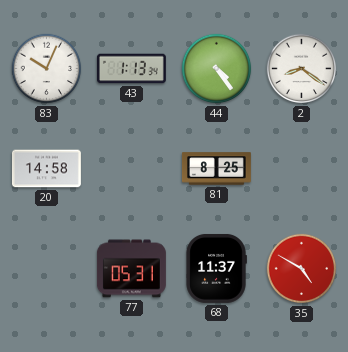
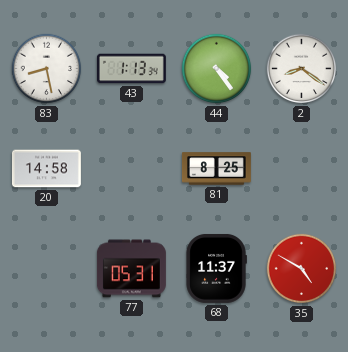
83: 10:04 -> 8:28
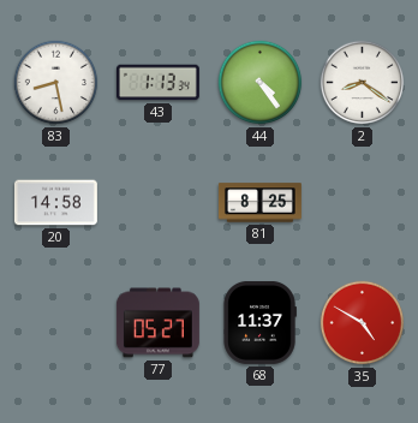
77: 05:31 -> 05:27
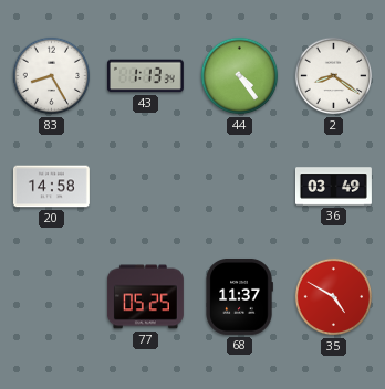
83: 8:28 -> 8:25
81: 8:25 -> none
36: none -> 03:49
77: 05:27 -> 05:25
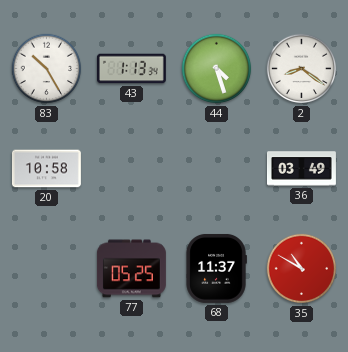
83: 8:25 -> 10:25
44: 4:24 -> 4:27
20: 14:58 -> 10:58
35: 4:50 -> 10:50
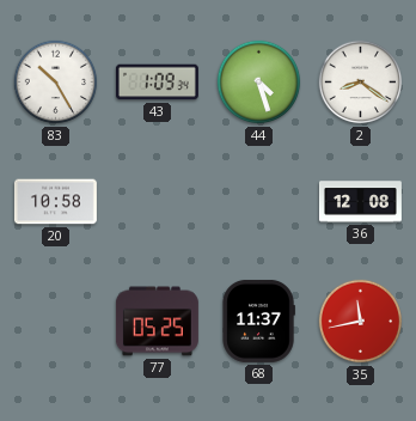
43: 1:13 -> 1:09
36: 03:49 -> 12:08
35: 10:50 -> 11:43
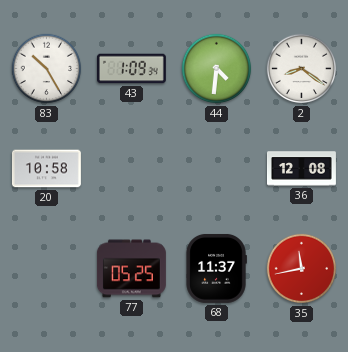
44: 4:27 -> 4:31
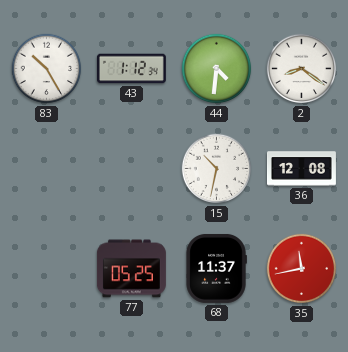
43: 1:09 -> 1:12
20: 10:58 -> none
15: none -> 10:32
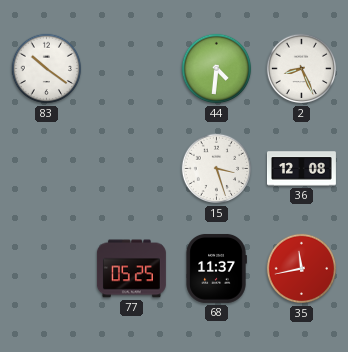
83: 10:25 -> 10:21
43: 1:12 -> none
2: 8:21 -> 8:26
15: 10:32 -> 3:27
